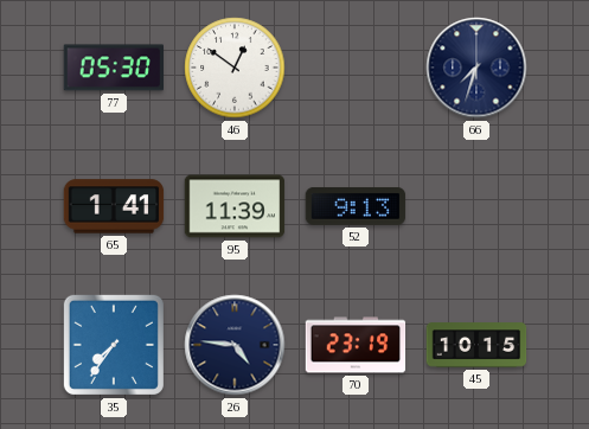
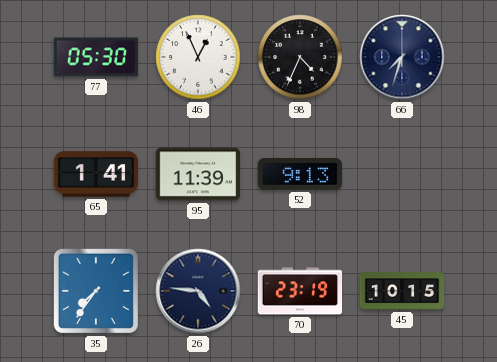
46: 12:51 -> 12:56
98: none -> 4:34
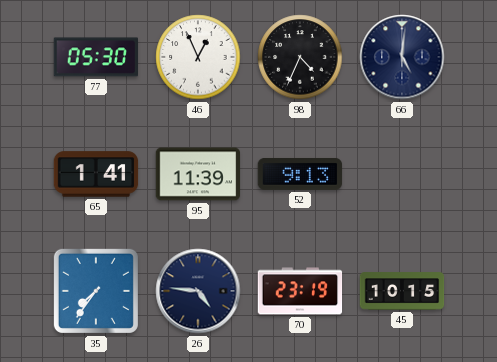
66: 7:33 -> 5:01
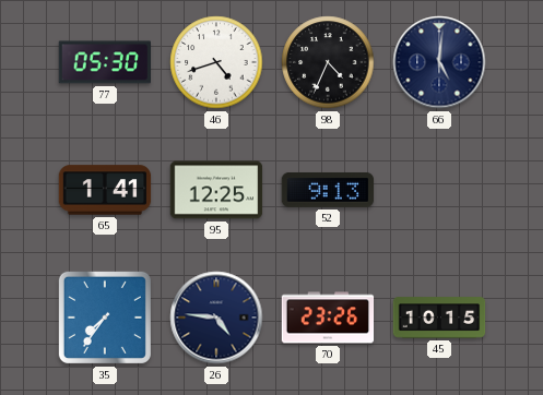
46: 12:56 -> 4:42
95: 11:39 -> 12:25
70: 23:19 -> 23:26
